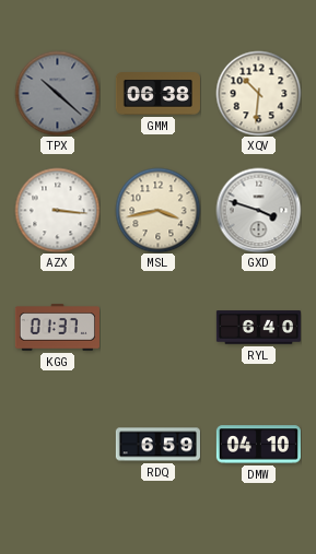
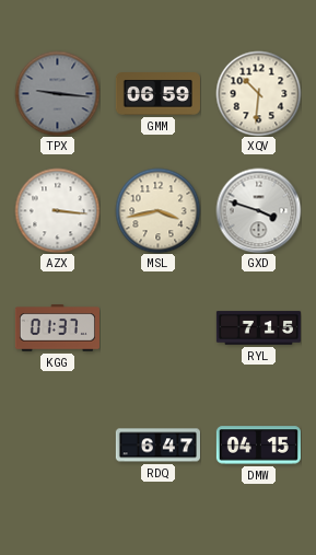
TPX: 10:22 -> 9:16
GMM: 06:38 -> 06:59
RYL: 6:40 -> 7:15
RDQ: 6:59 -> 6:47
DMW: 04:10 -> 04:15
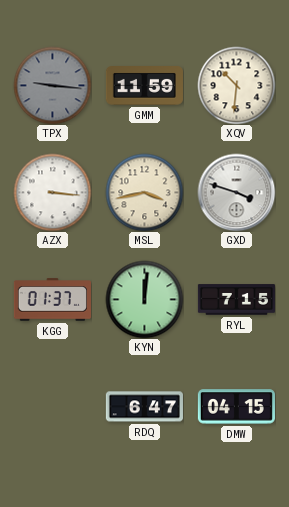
GMM: 06:59 -> 11:59
KYN: none -> 12:01
